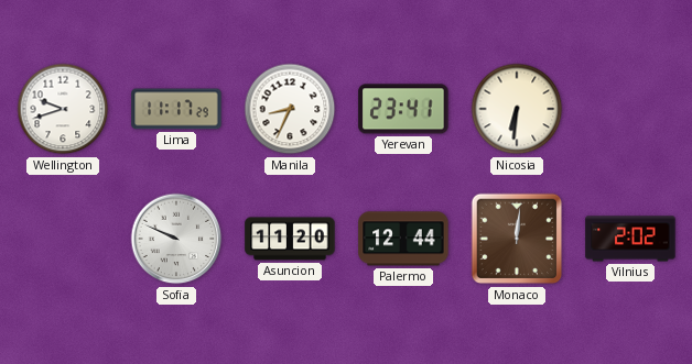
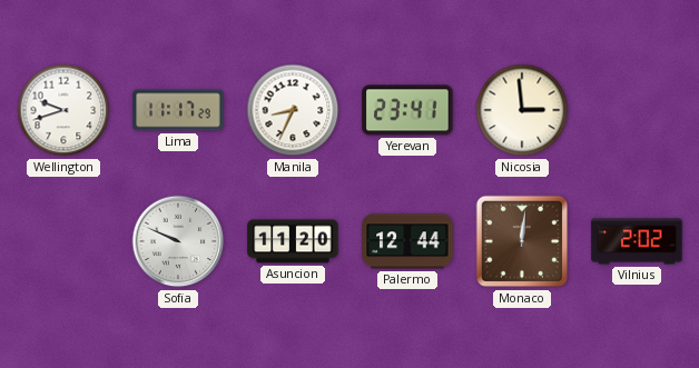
Nicosia: 6:31 -> 2:59
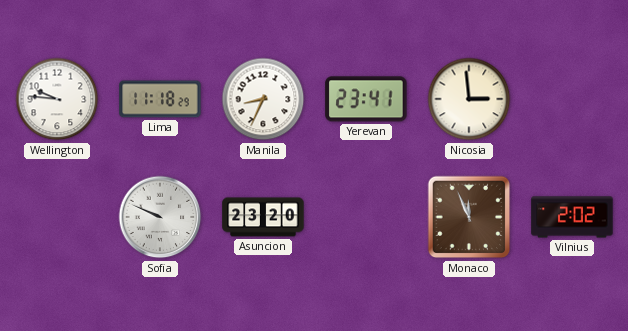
Wellington: 9:42 -> 9:46
Lima: 11:17 -> 11:18
Asuncion: 11:20 -> 23:20
Palermo: 12:44 -> none
Monaco: 12:01 -> 11:56
